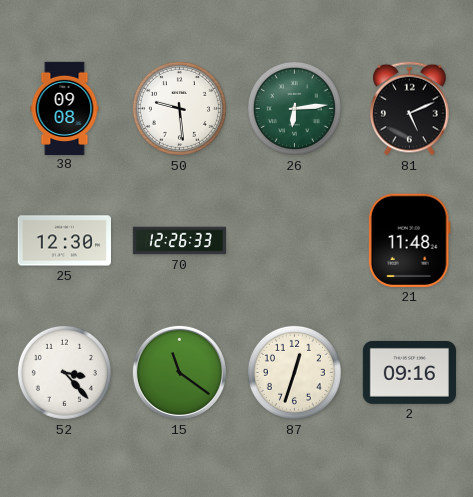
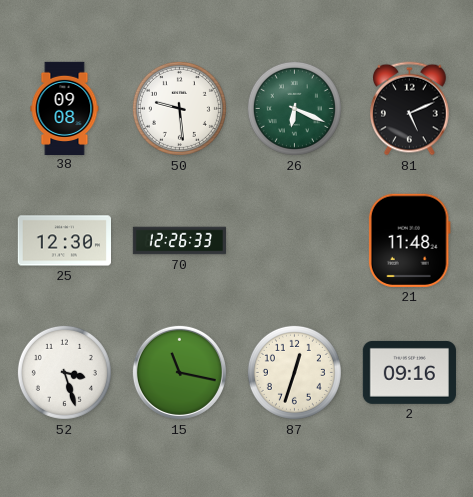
26: 6:14 -> 6:19
52: 3:23 -> 3:27
15: 11:21 -> 11:17
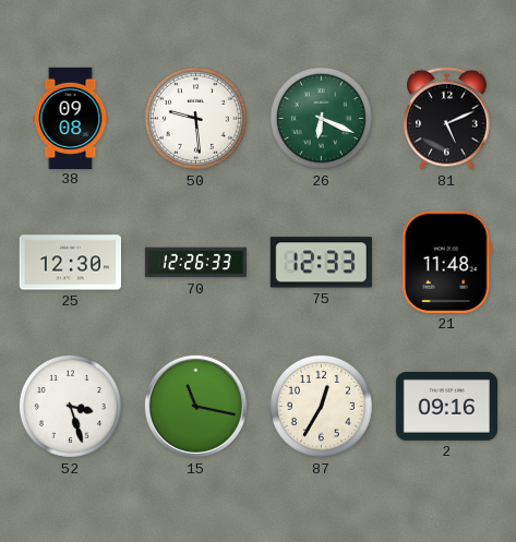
75: none -> 12:33
87: 12:33 -> 12:35
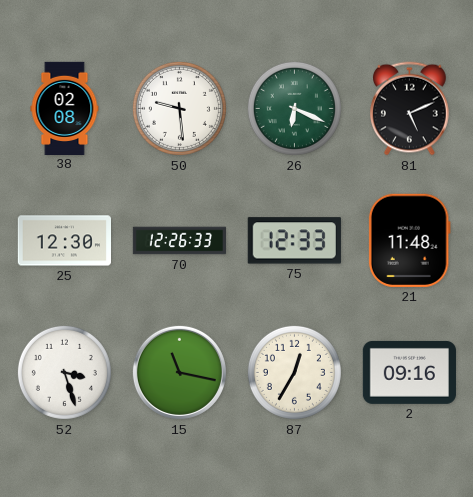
38: 09:08 -> 02:08
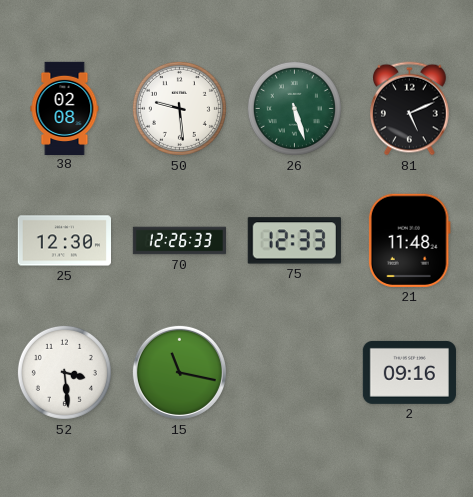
26: 6:19 -> 5:27
52: 3:27 -> 3:29
87: 12:35 -> none
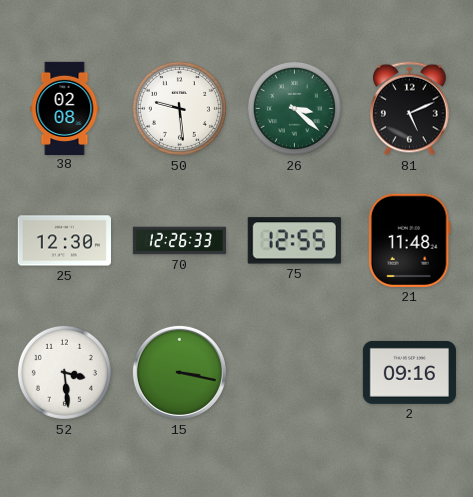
26: 5:27 -> 3:22
75: 12:33 -> 12:55
15: 11:17 -> 3:17
